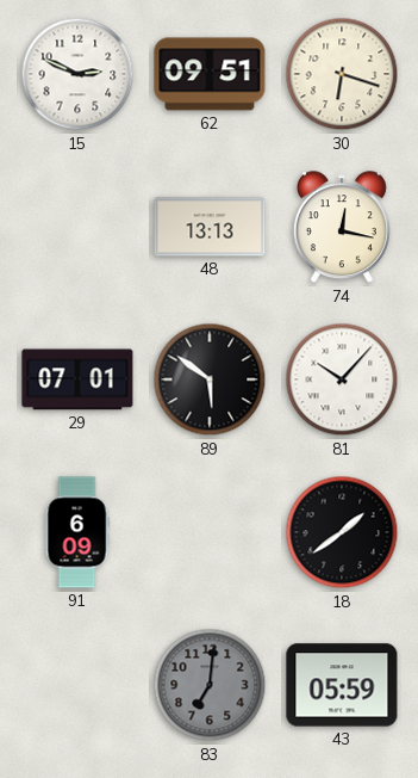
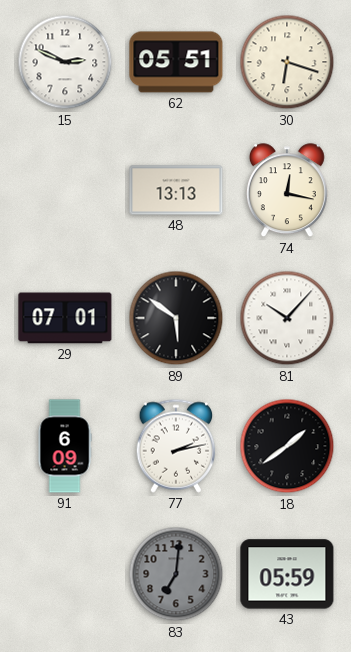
62: 09:51 -> 05:51
77: none -> 2:13
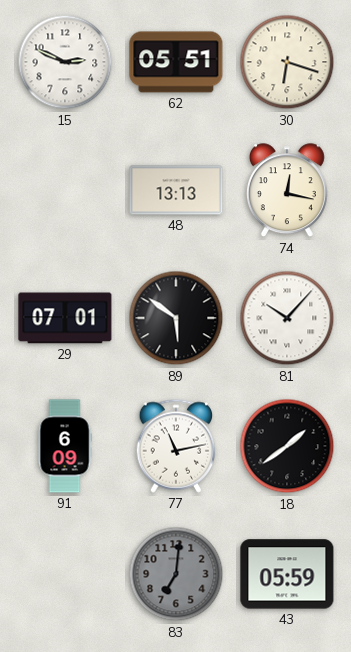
77: 2:13 -> 11:13
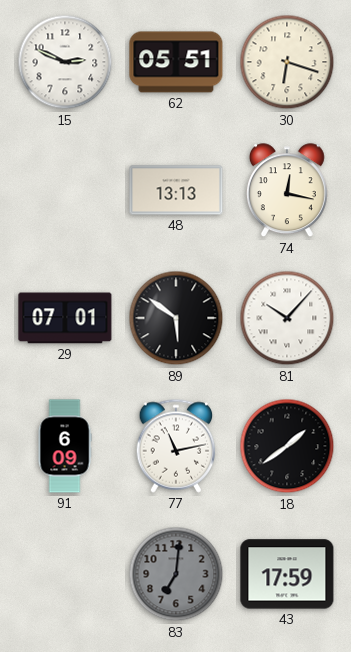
43: 05:59 -> 17:59
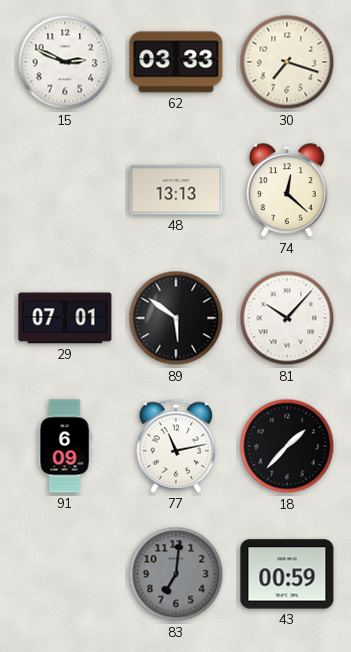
62: 05:51 -> 03:33
30: 6:18 -> 7:18
74: 12:17 -> 12:22
18: 1:39 -> 1:37
43: 17:59 -> 00:59
